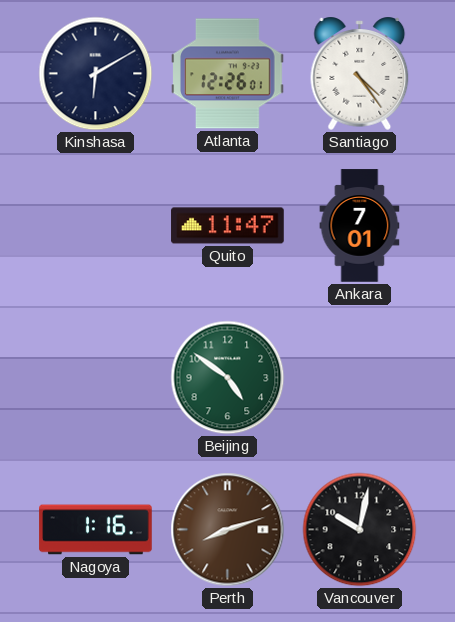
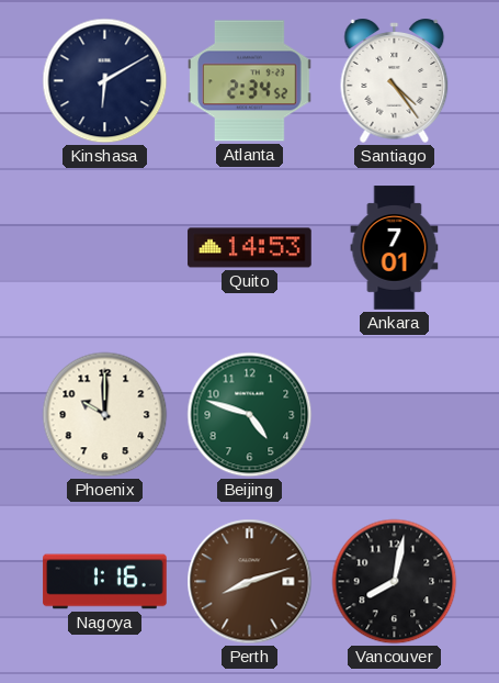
Atlanta: 12:26 -> 2:34
Quito: 11:47 -> 14:53
Phoenix: none -> 10:00
Beijing: 4:51 -> 4:48
Vancouver: 10:02 -> 8:02
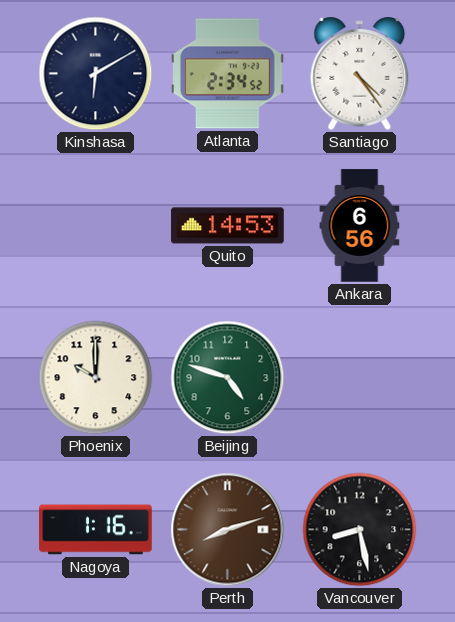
Ankara: 7:01 -> 6:56
Vancouver: 8:02 -> 8:28
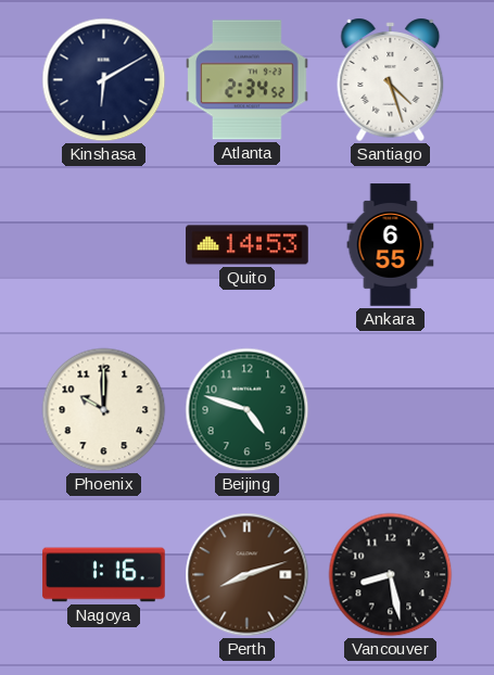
Santiago: 4:24 -> 4:27
Ankara: 6:56 -> 6:55
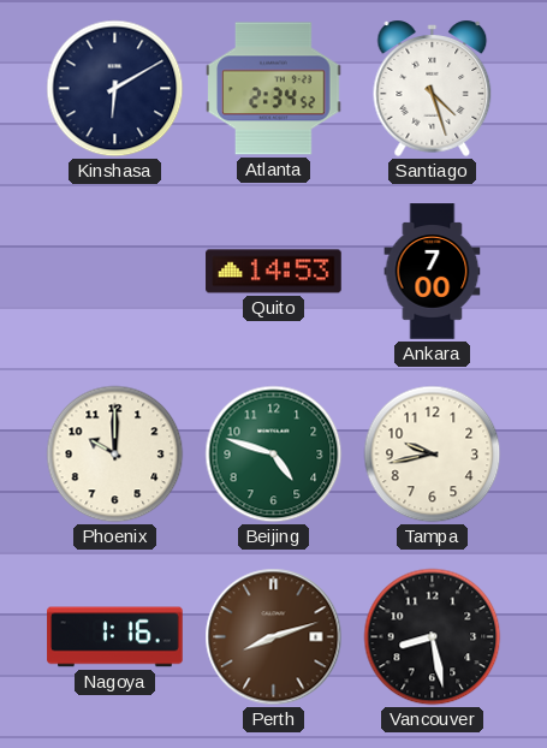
Ankara: 6:55 -> 7:00
Tampa: none -> 9:43
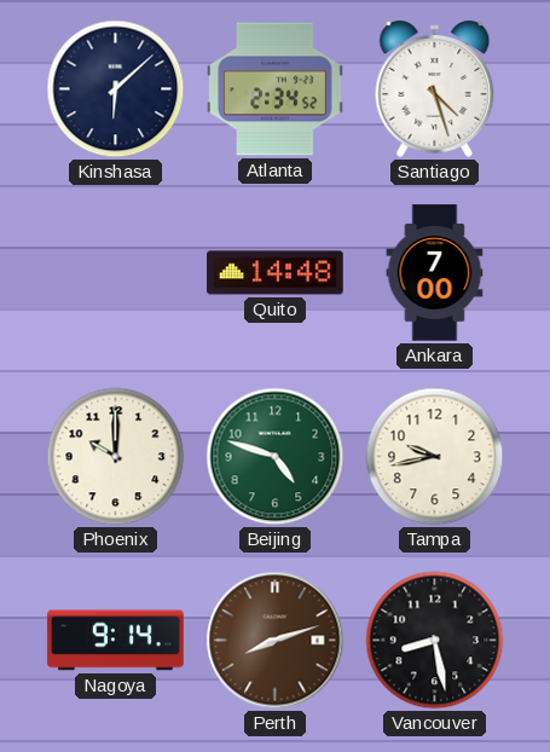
Kinshasa: 6:10 -> 6:08
Quito: 14:53 -> 14:48
Nagoya: 1:16 -> 9:14
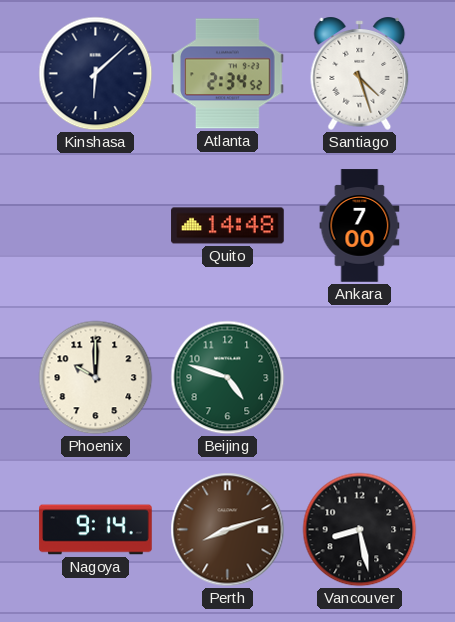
Tampa: 9:43 -> none
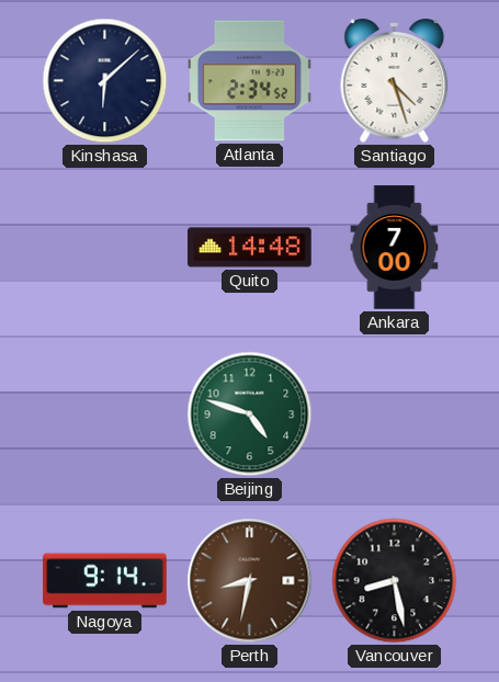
Phoenix: 10:00 -> none
Perth: 8:12 -> 8:32
